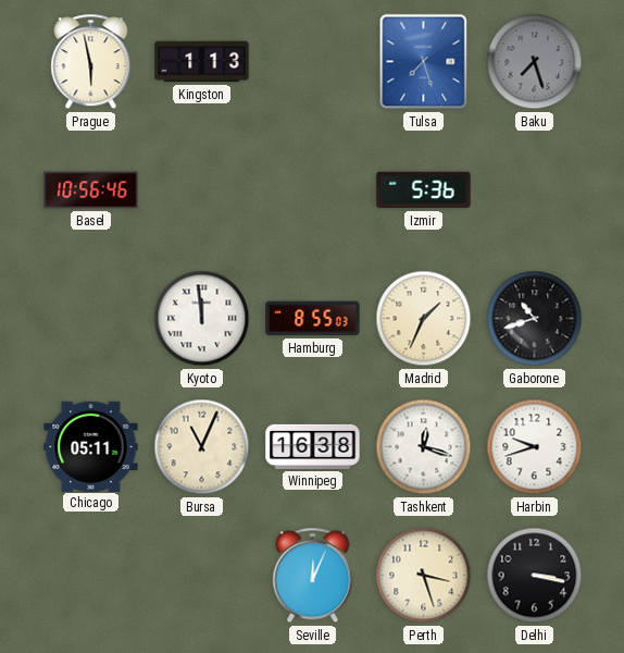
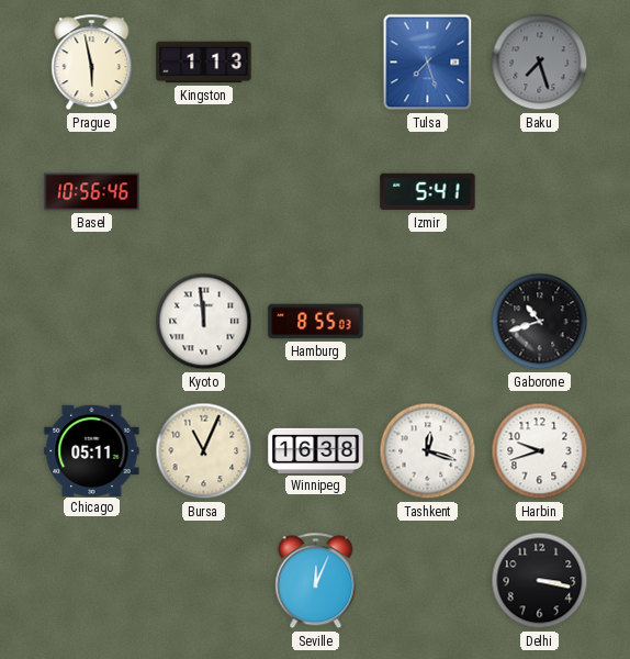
Izmir: 5:36 -> 5:41
Madrid: 1:34 -> none
Perth: 3:27 -> none
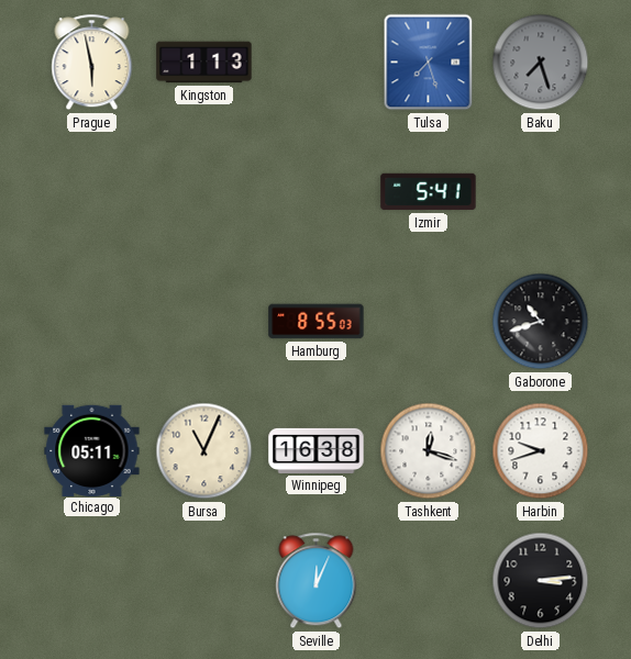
Basel: 10:56 -> none
Kyoto: 11:59 -> none
Delhi: 3:17 -> 3:14
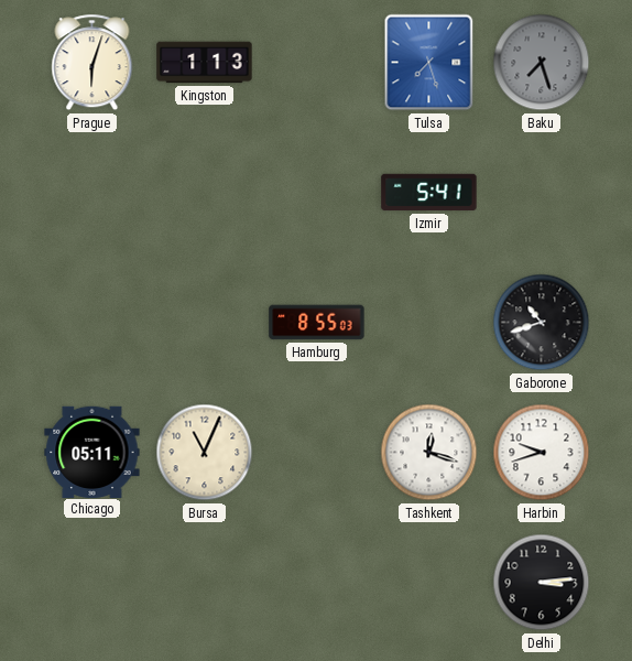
Prague: 5:58 -> 6:03
Winnipeg: 16:38 -> none
Seville: 12:04 -> none
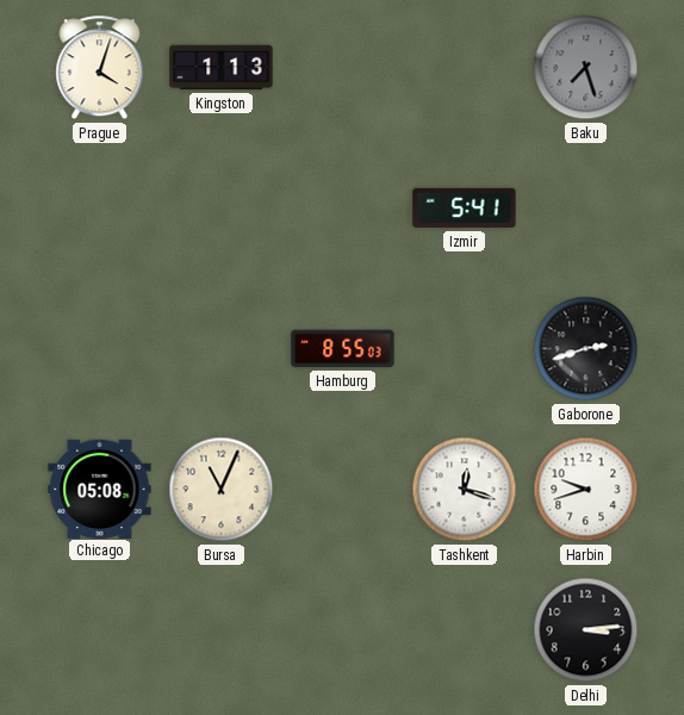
Prague: 6:03 -> 4:03
Tulsa: 7:27 -> none
Gaborone: 10:42 -> 2:42
Chicago: 05:11 -> 05:08
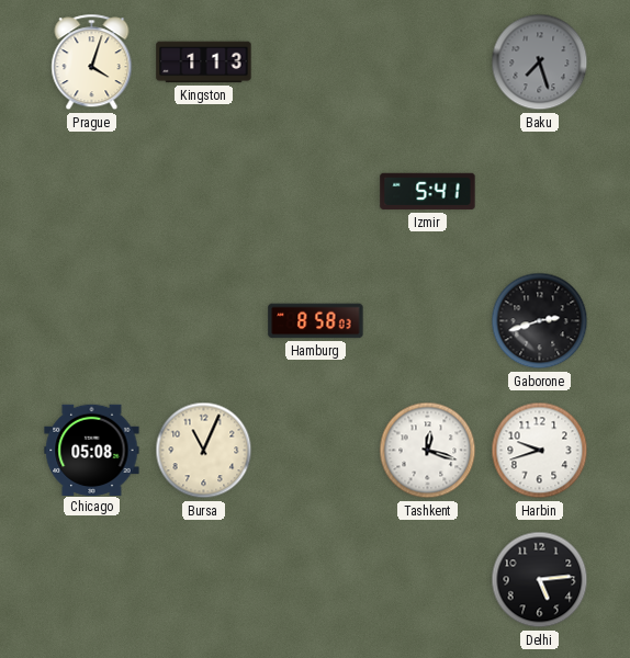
Hamburg: 8:55 -> 8:58
Delhi: 3:14 -> 5:14
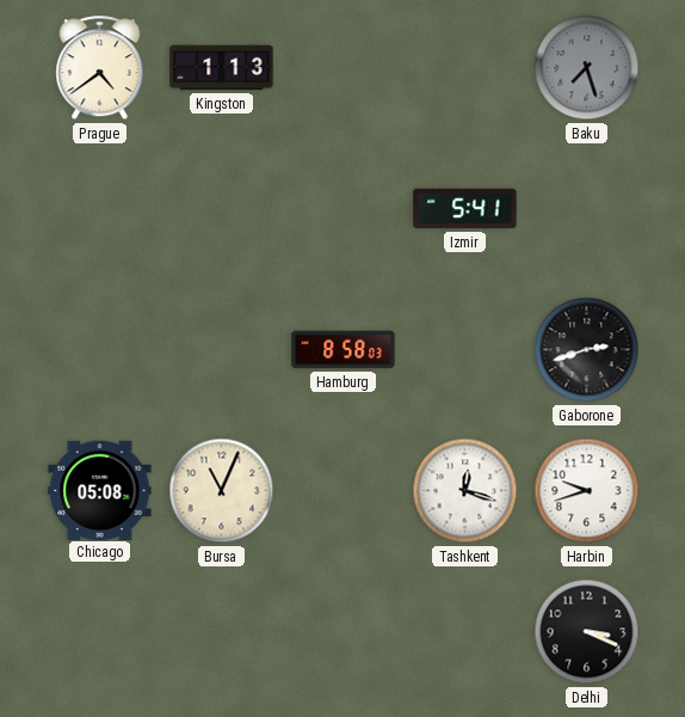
Prague: 4:03 -> 4:39
Delhi: 5:14 -> 3:19
